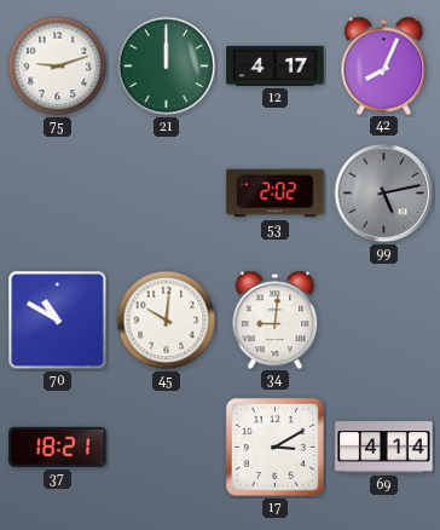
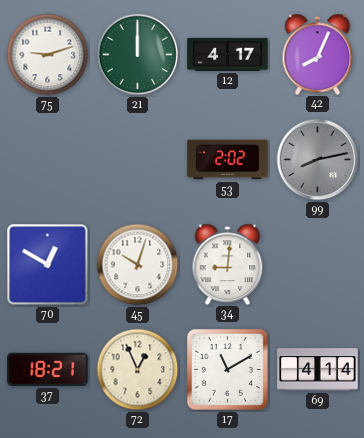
99: 5:13 -> 8:13
70: 10:50 -> 12:50
45: 10:01 -> 10:03
72: none -> 12:56
17: 3:10 -> 11:10
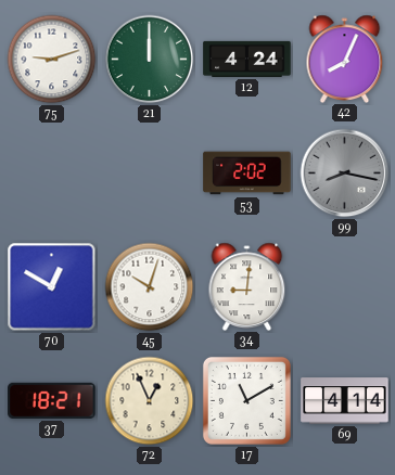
12: 4:17 -> 4:24
99: 8:13 -> 8:17
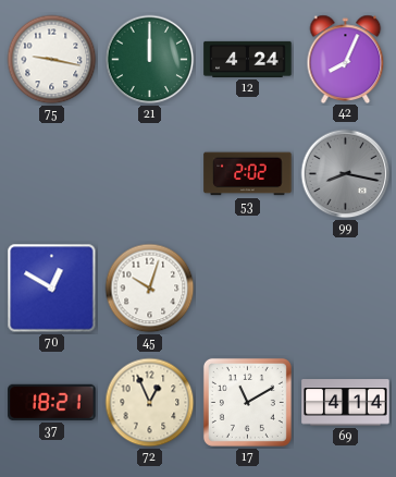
75: 9:12 -> 9:17
34: 9:01 -> none
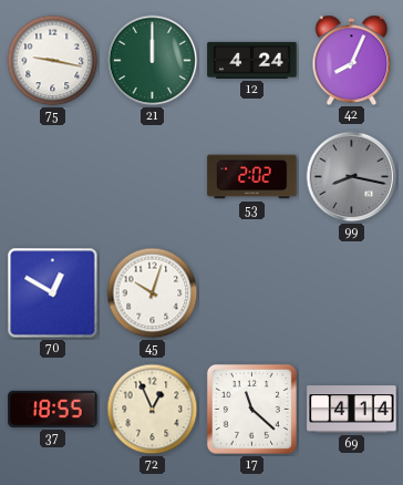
37: 18:21 -> 18:55
17: 11:10 -> 11:22
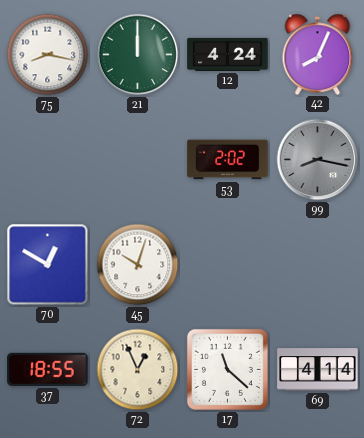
75: 9:17 -> 8:17
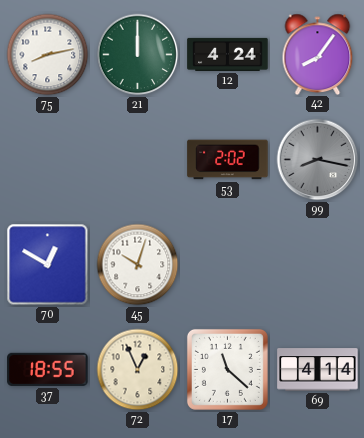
75: 8:17 -> 8:13
42: 8:04 -> 8:06
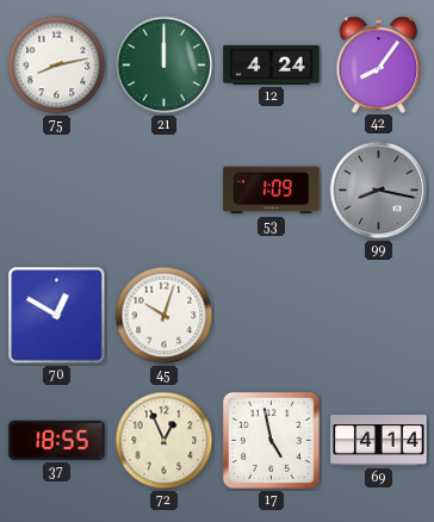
53: 2:02 -> 1:09
17: 11:22 -> 4:58
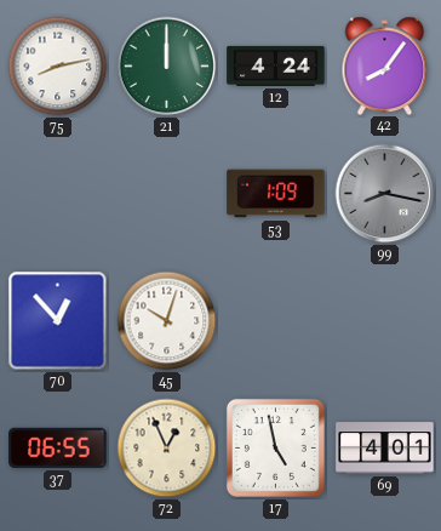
70: 12:50 -> 12:53
37: 18:55 -> 06:55
69: 4:14 -> 4:01
